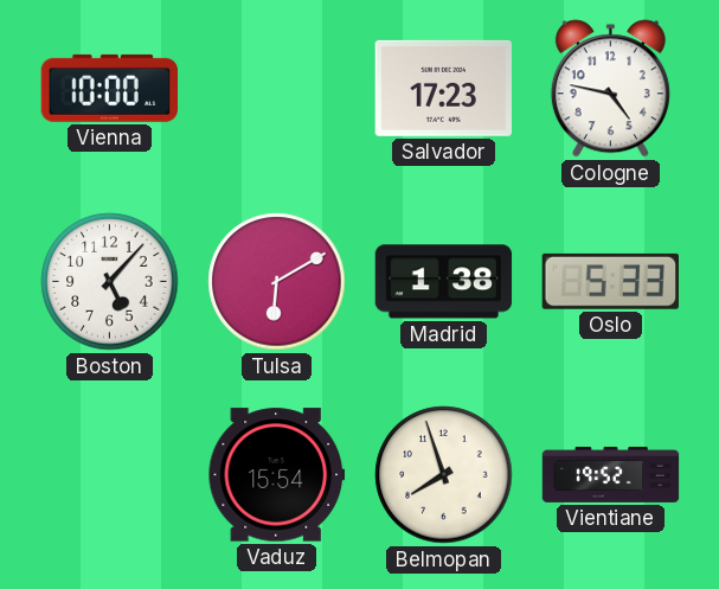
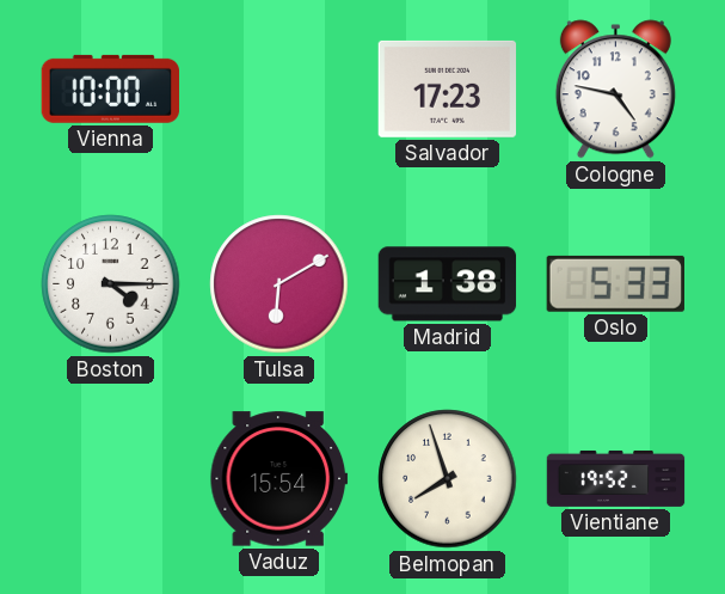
Boston: 5:07 -> 4:15
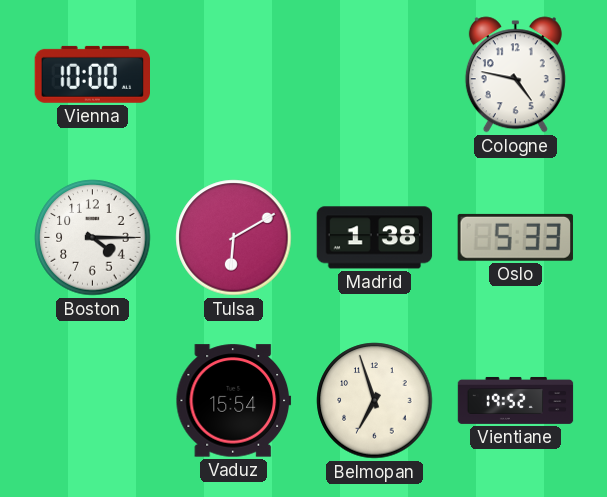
Salvador: 17:23 -> none
Belmopan: 7:57 -> 6:57
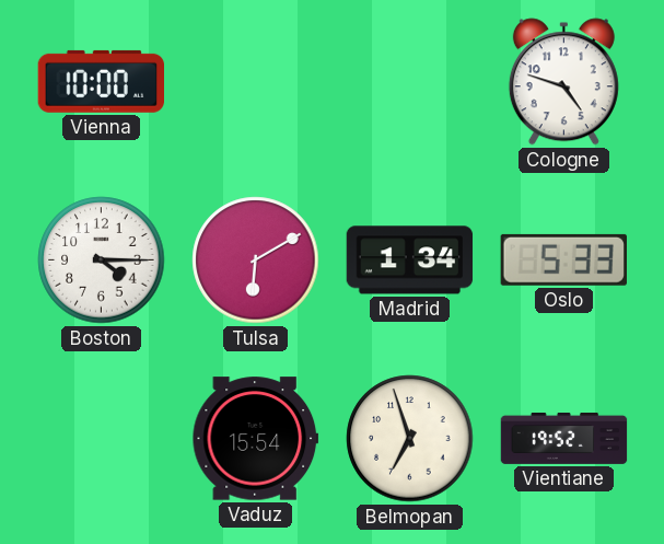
Cologne: 4:47 -> 4:48
Madrid: 1:38 -> 1:34
